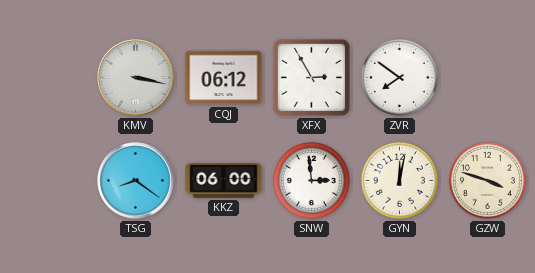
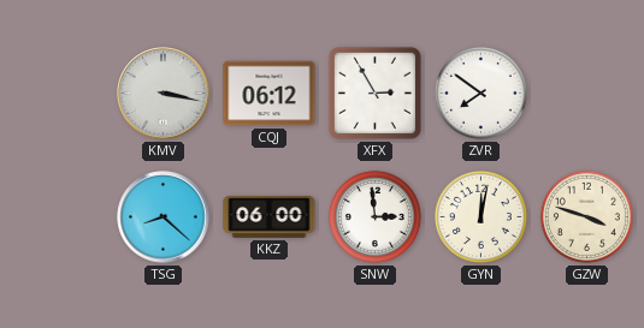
TSG: 8:21 -> 8:22
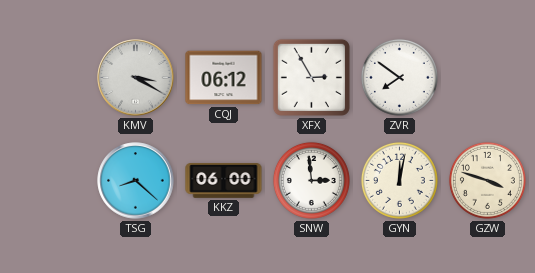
KMV: 3:17 -> 3:20
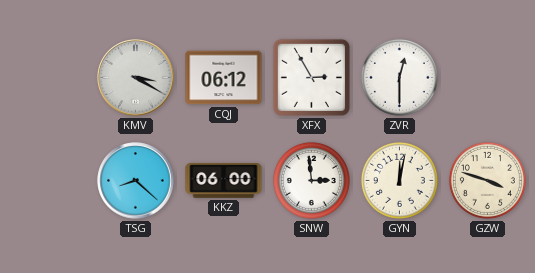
ZVR: 7:51 -> 12:30
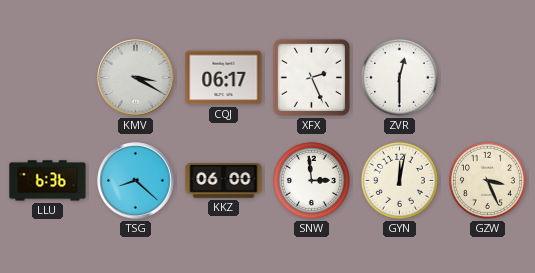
CQJ: 06:12 -> 06:17
XFX: 2:55 -> 2:26
LLU: none -> 6:36
GZW: 3:48 -> 3:26
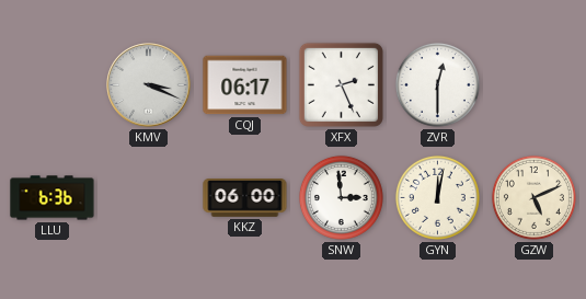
KMV: 3:20 -> 3:19
TSG: 8:22 -> none
GZW: 3:26 -> 5:11
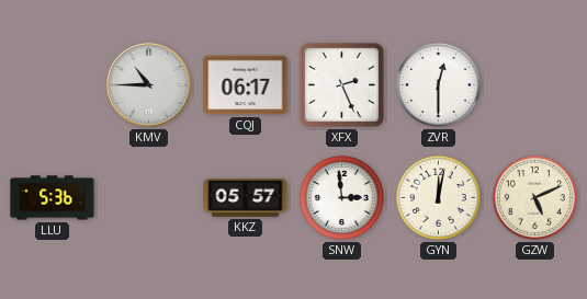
KMV: 3:19 -> 10:45
LLU: 6:36 -> 5:36
KKZ: 06:00 -> 05:57
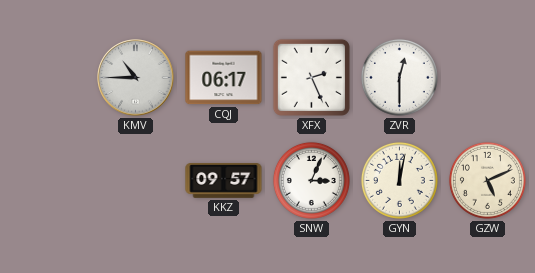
LLU: 5:36 -> none
KKZ: 05:57 -> 09:57
SNW: 2:59 -> 3:04
